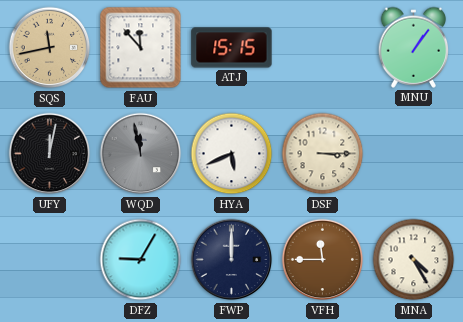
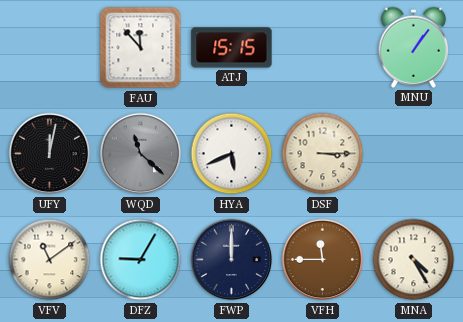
SQS: 11:43 -> none
WQD: 11:58 -> 11:22
VFV: none -> 11:09
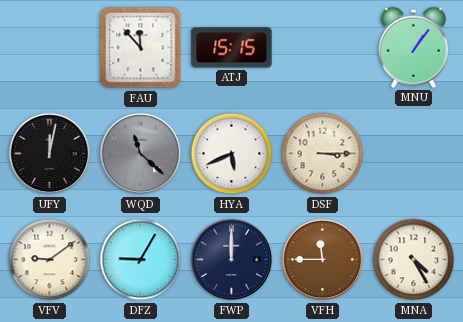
VFV: 11:09 -> 9:09
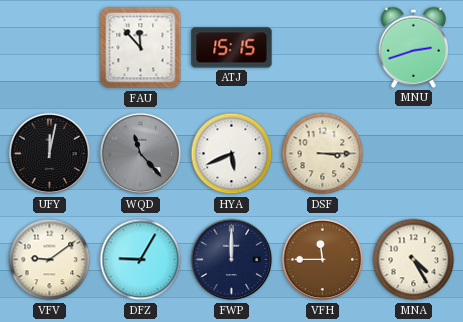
MNU: 1:06 -> 2:42
WQD: 11:22 -> 11:23
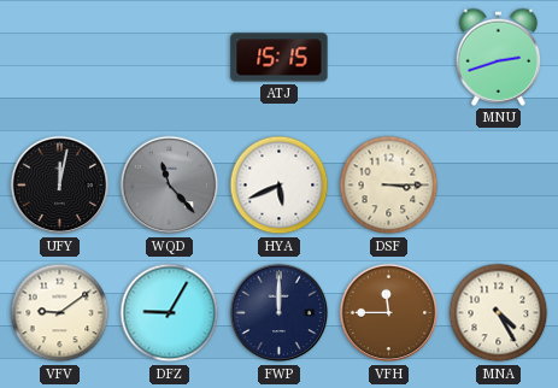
FAU: 11:53 -> none
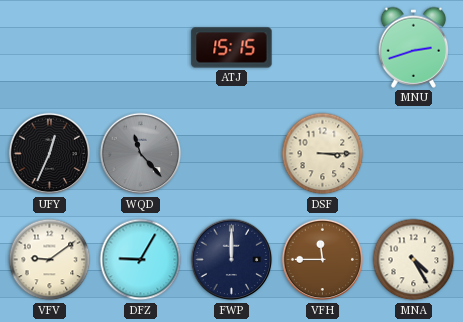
UFY: 12:02 -> 12:34
HYA: 5:41 -> none
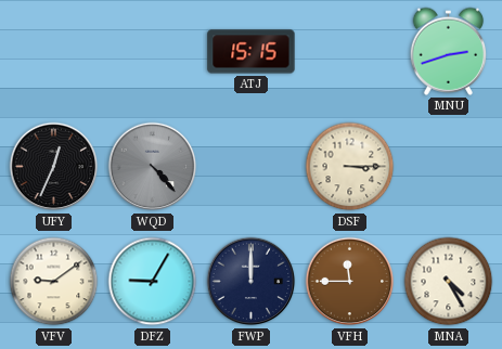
WQD: 11:23 -> 4:23
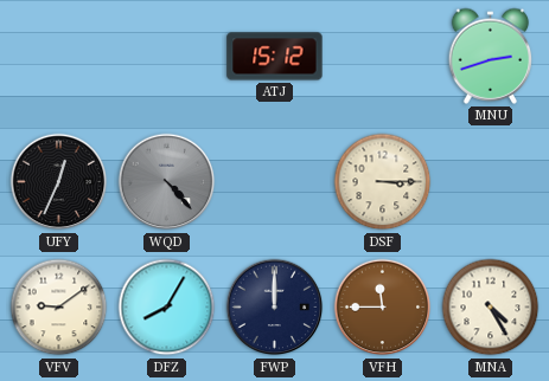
ATJ: 15:15 -> 15:12
DFZ: 9:05 -> 8:05
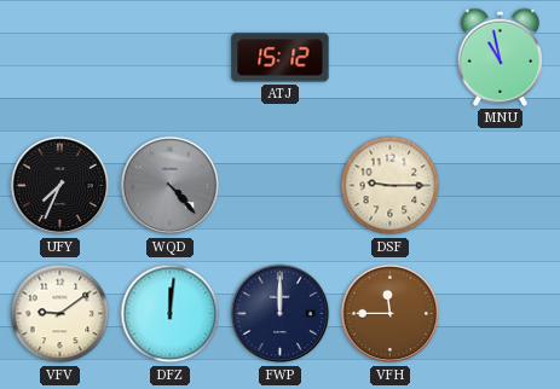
MNU: 2:42 -> 10:58
UFY: 12:34 -> 7:34
DSF: 3:15 -> 9:15
DFZ: 8:05 -> 12:01
MNA: 4:25 -> none
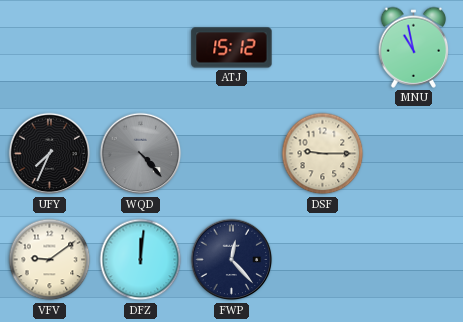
FWP: 12:00 -> 12:23
VFH: 11:45 -> none
